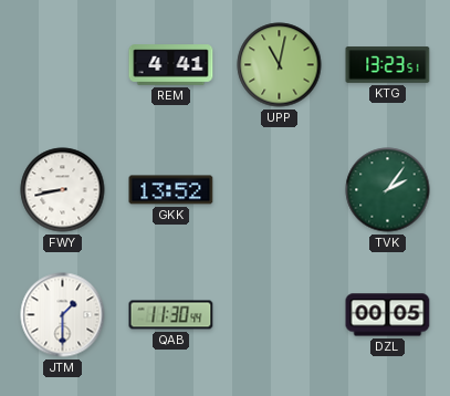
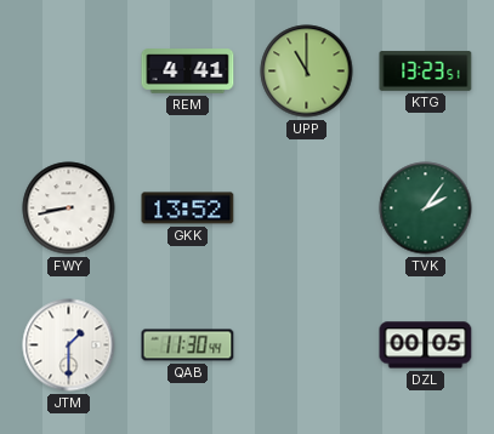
UPP: 11:02 -> 11:00
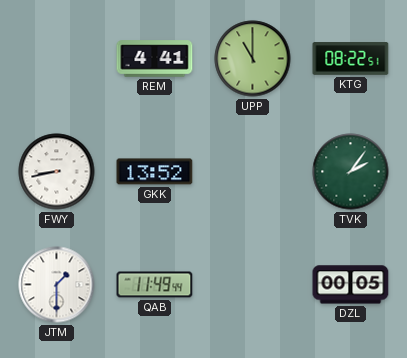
KTG: 13:23 -> 08:22
QAB: 11:30 -> 11:49
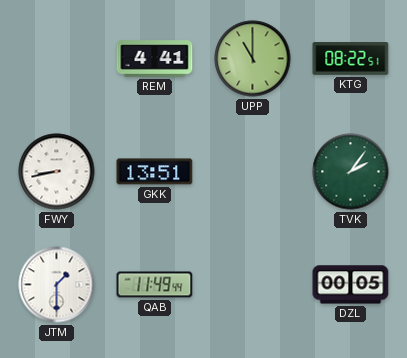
GKK: 13:52 -> 13:51
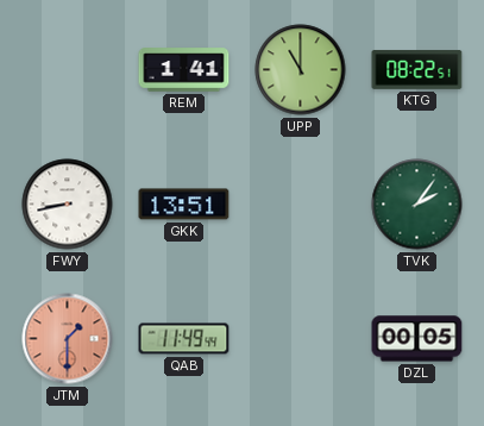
REM: 4:41 -> 1:41
JTM dial: white -> salmon
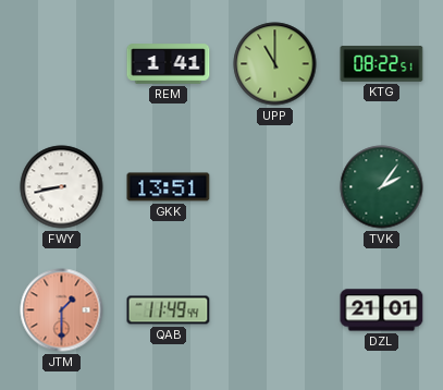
DZL: 00:05 -> 21:01
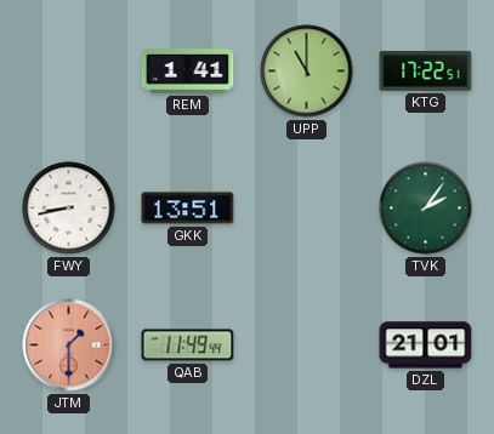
KTG: 08:22 -> 17:22
